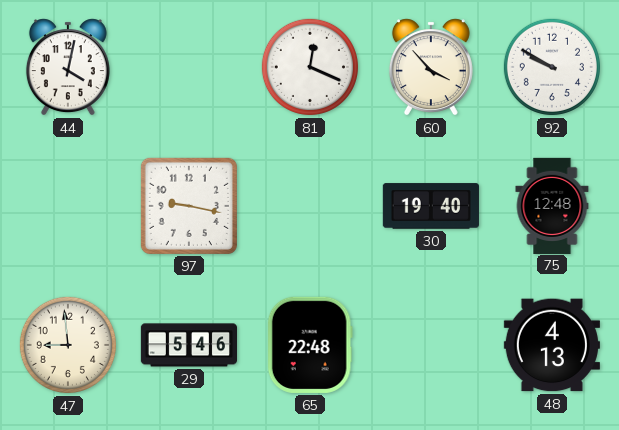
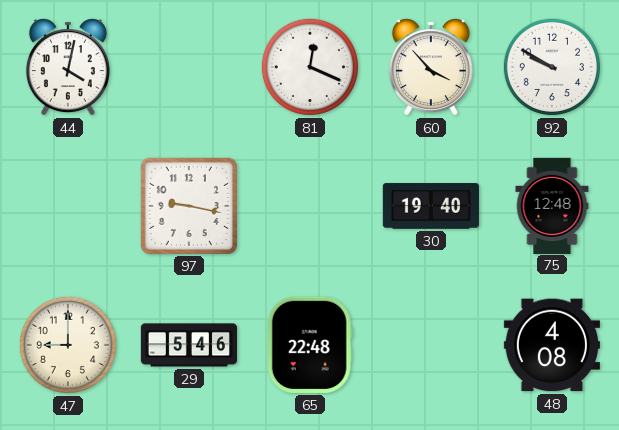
47: 8:59 -> 9:00
48: 4:13 -> 4:08
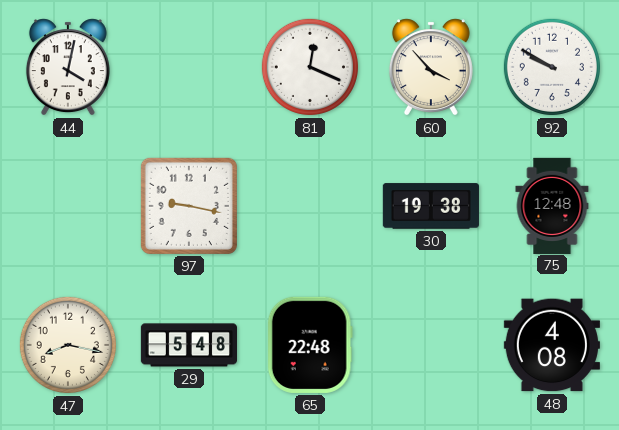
30: 19:40 -> 19:38
47: 9:00 -> 8:17
29: 5:46 -> 5:48
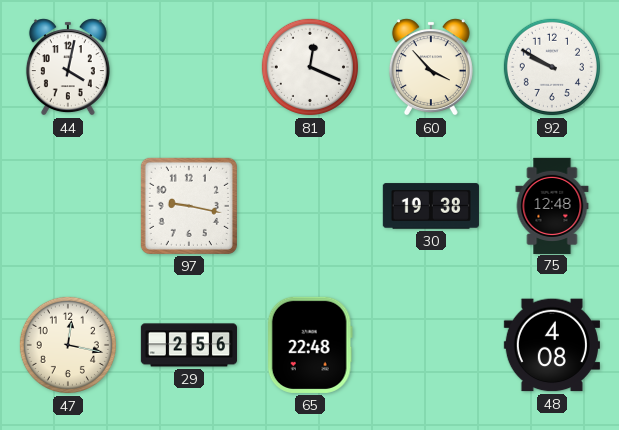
47: 8:17 -> 12:17
29: 5:48 -> 2:56
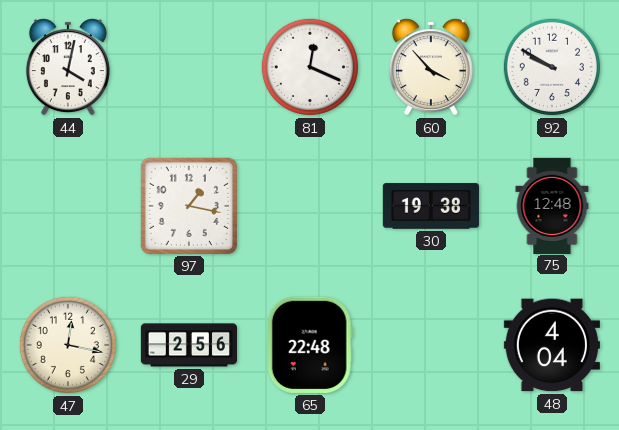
97: 9:17 -> 1:17
48: 4:08 -> 4:04
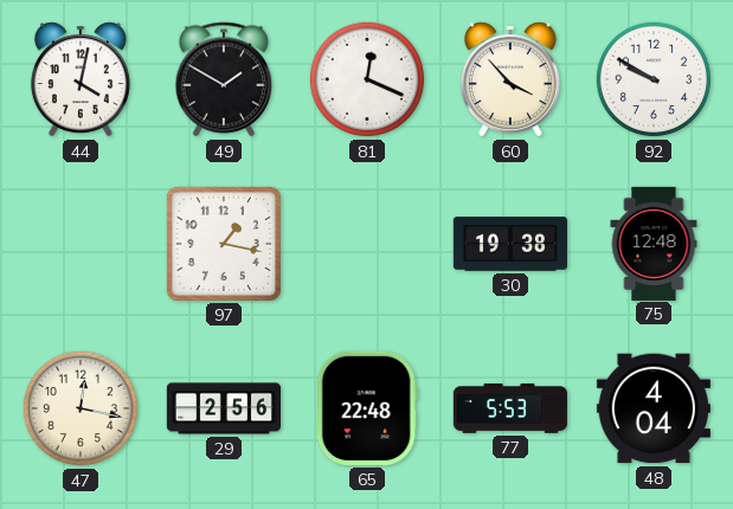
49: none -> 1:50
77: none -> 5:53
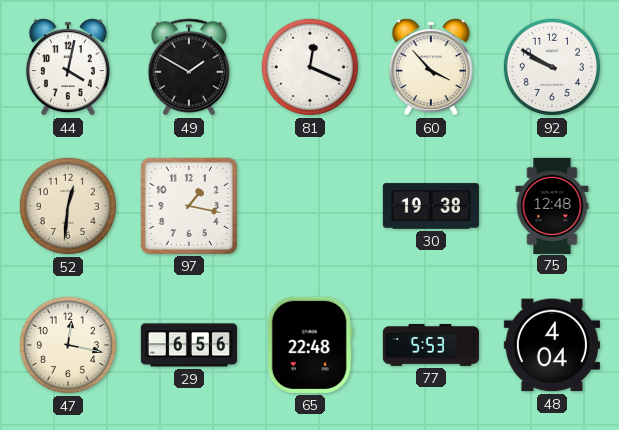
52: none -> 12:31
29: 2:56 -> 6:56
